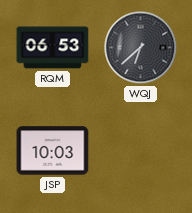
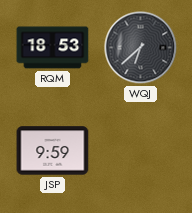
RQM: 06:53 -> 18:53
JSP: 10:03 -> 9:59
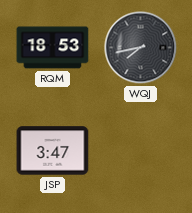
WQJ: 6:38 -> 7:43
JSP: 9:59 -> 3:47
